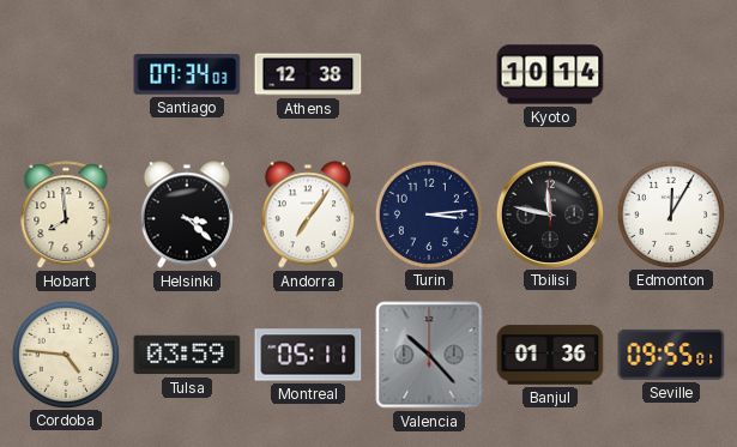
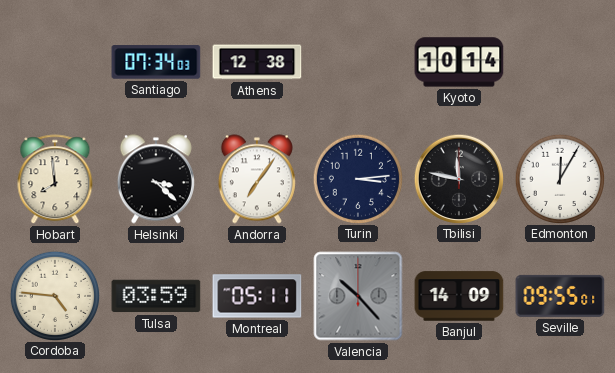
Banjul: 01:36 -> 14:09
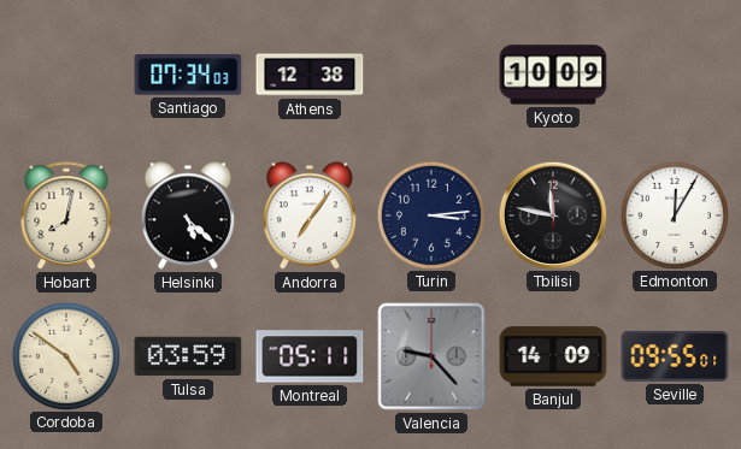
Kyoto: 10:14 -> 10:09
Hobart: 7:59 -> 8:02
Helsinki: 3:22 -> 5:22
Cordoba: 4:46 -> 4:51
Valencia: 10:23 -> 9:23
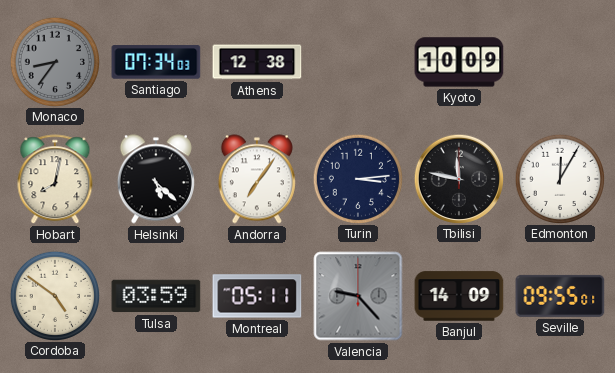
Monaco: none -> 8:36
